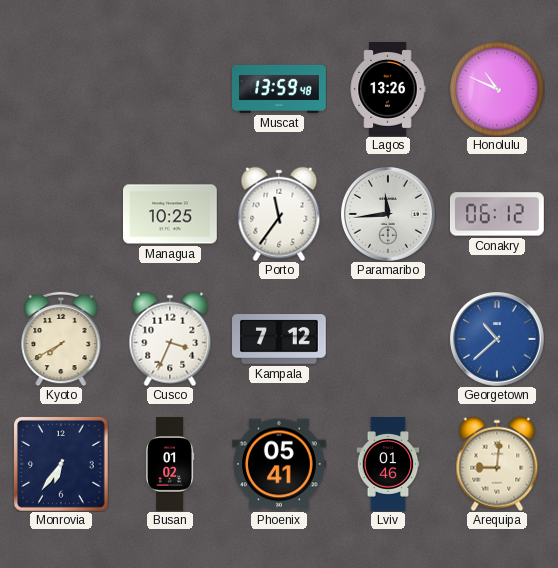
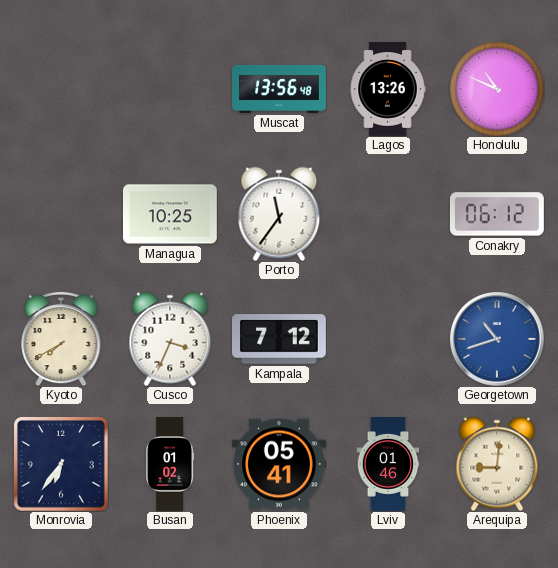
Muscat: 13:59 -> 13:56
Paramaribo: 11:44 -> none
Georgetown: 10:38 -> 10:42
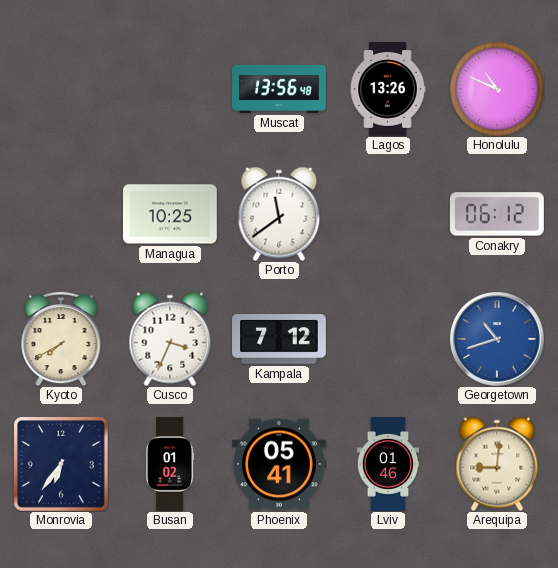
Porto: 11:36 -> 11:39
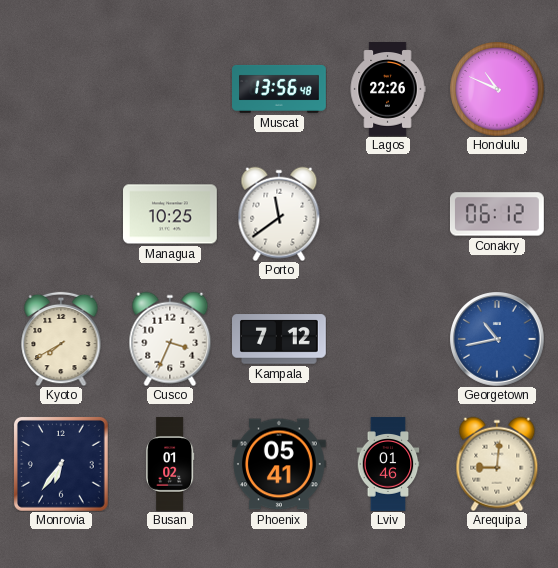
Lagos: 13:26 -> 22:26
Georgetown: 10:42 -> 10:43
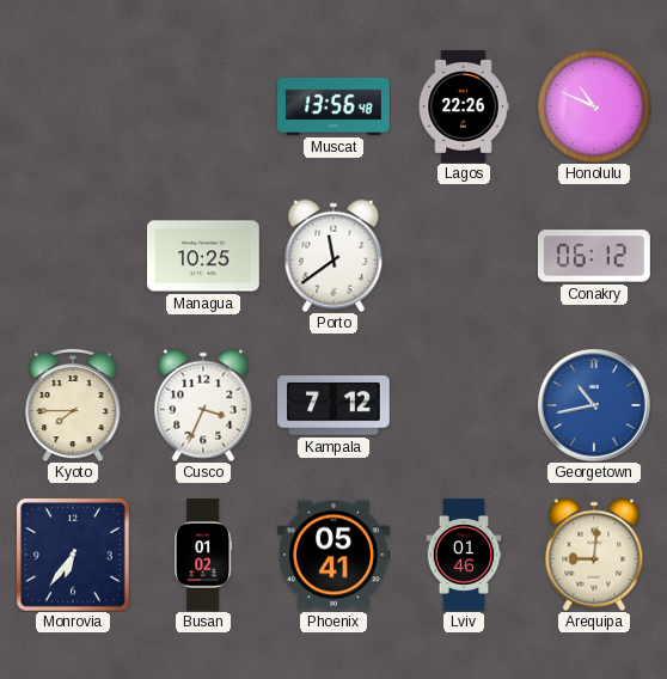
Kyoto: 7:40 -> 7:45
